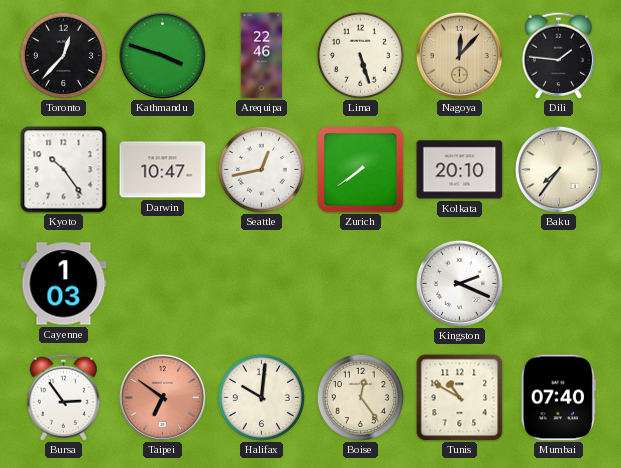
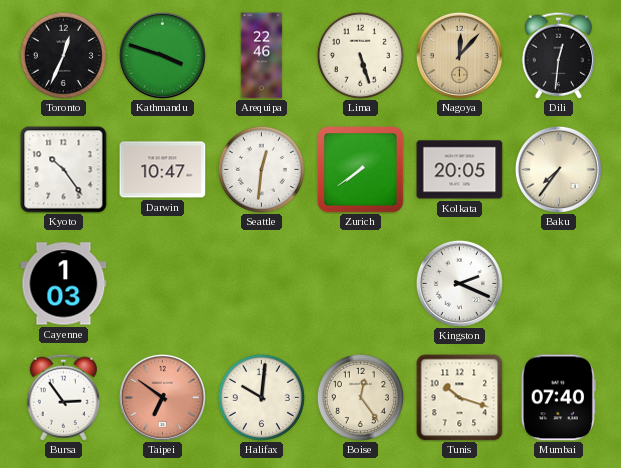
Toronto: 12:37 -> 12:34
Dili: 1:46 -> 12:31
Seattle: 12:43 -> 12:31
Kolkata: 20:10 -> 20:05
Tunis: 10:50 -> 10:18
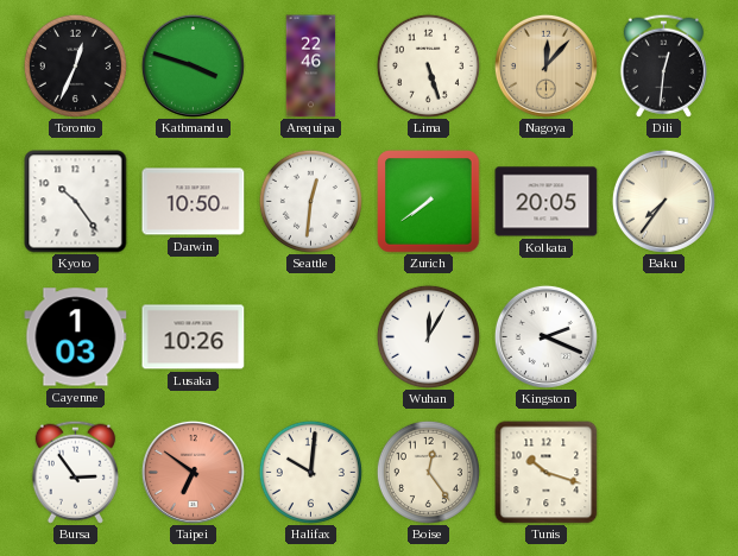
Darwin: 10:47 -> 10:50
Lusaka: none -> 10:26
Wuhan: none -> 12:05
Mumbai: 07:40 -> none
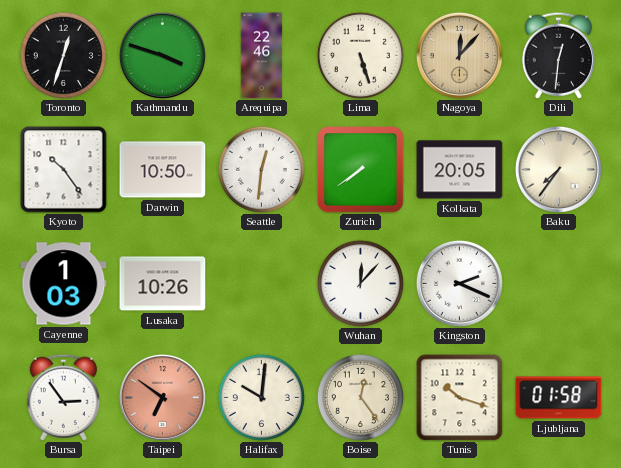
Toronto: 12:34 -> 12:33
Wuhan: 12:05 -> 12:07
Ljubljana: none -> 01:58
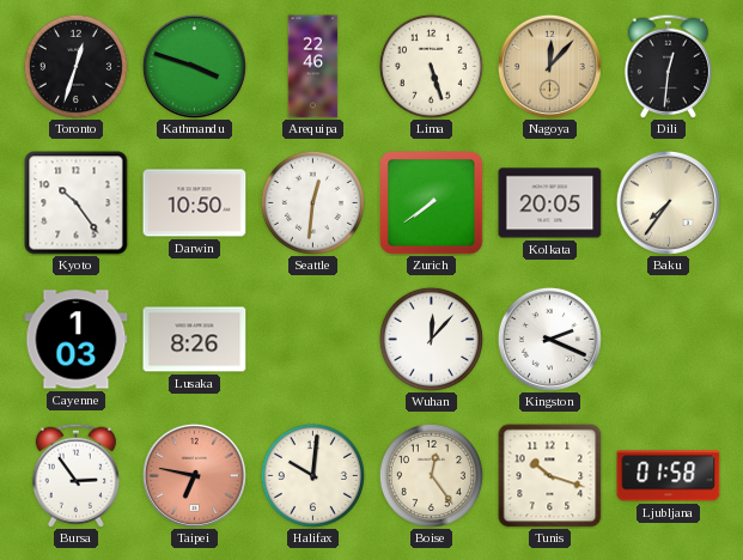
Lusaka: 10:26 -> 8:26
Taipei: 6:51 -> 6:47
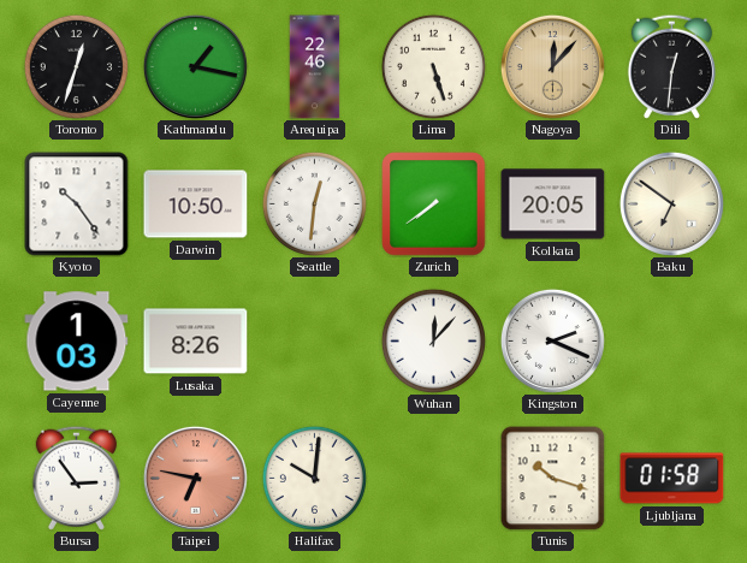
Kathmandu: 3:48 -> 1:17
Baku: 7:36 -> 6:51
Boise: 12:24 -> none
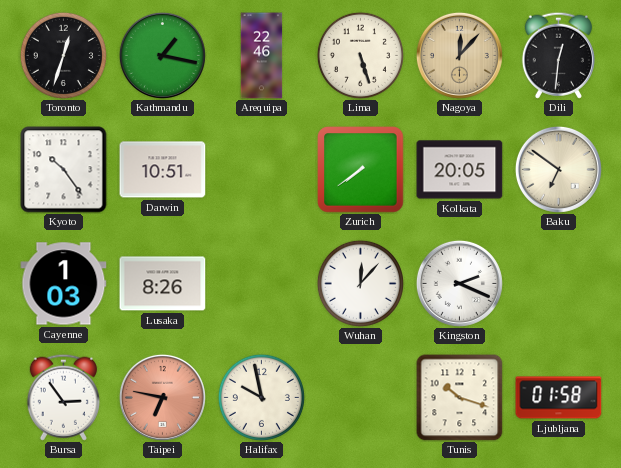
Darwin: 10:50 -> 10:51
Seattle: 12:31 -> none
Halifax: 10:01 -> 9:58
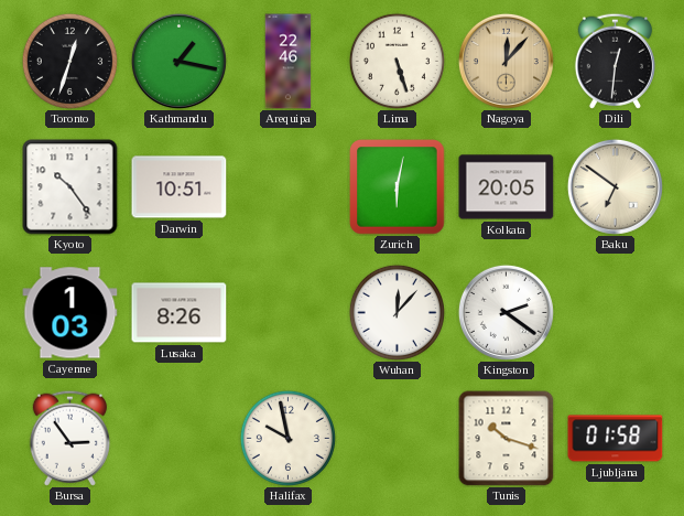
Zurich: 7:39 -> 6:02
Kingston: 2:19 -> 2:21
Taipei: 6:47 -> none
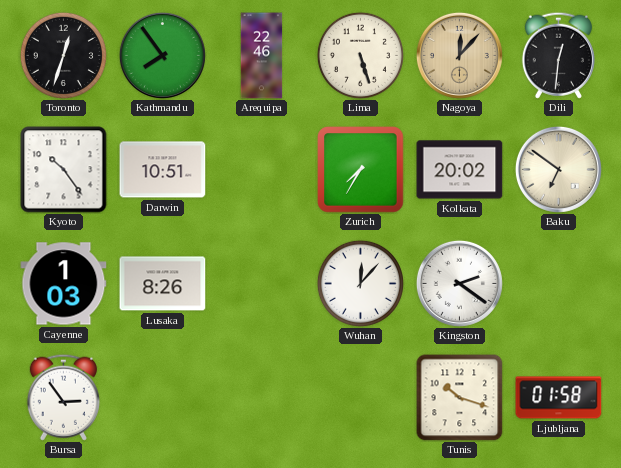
Kathmandu: 1:17 -> 7:54
Zurich: 6:02 -> 7:35
Kolkata: 20:05 -> 20:02
Halifax: 9:58 -> none
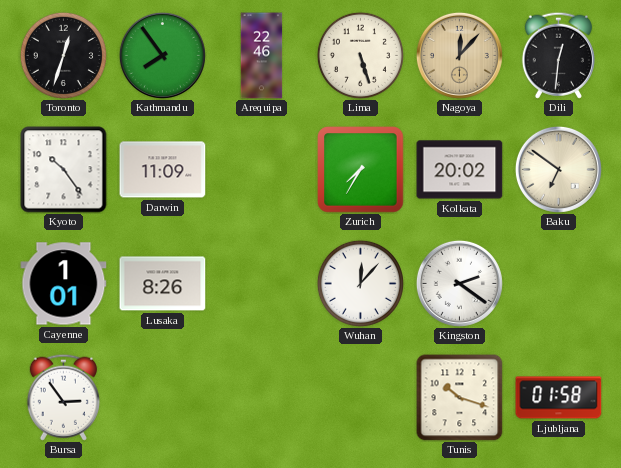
Darwin: 10:51 -> 11:09
Cayenne: 1:03 -> 1:01
